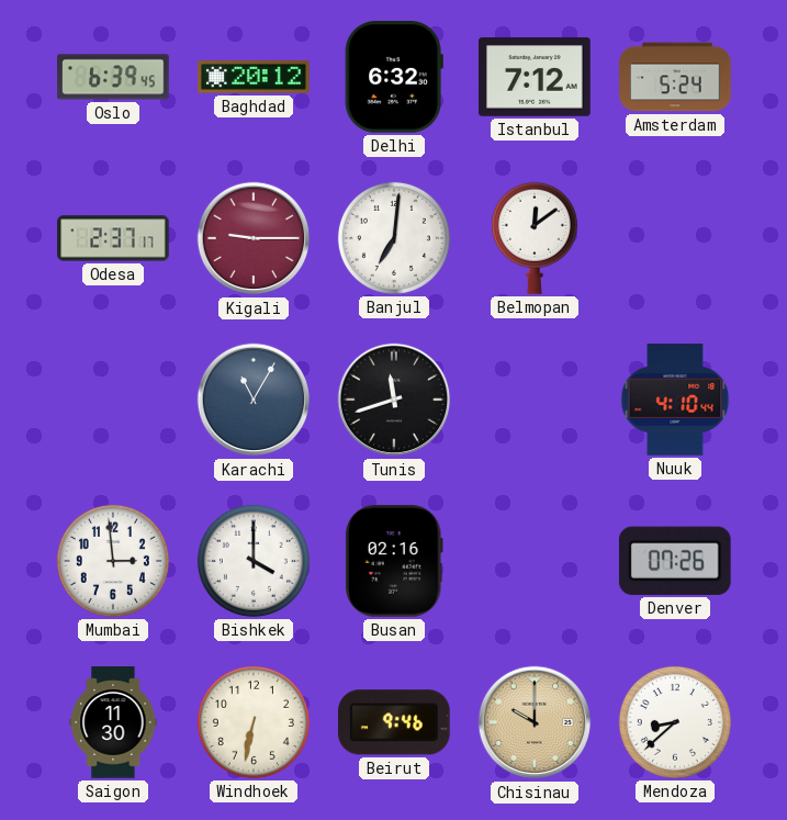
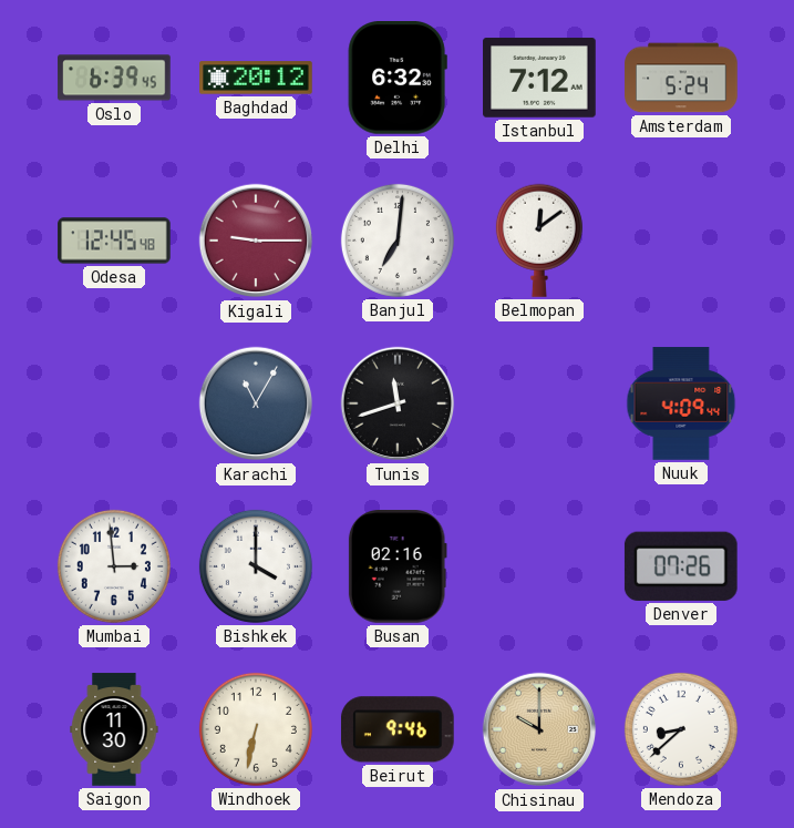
Odesa: 2:37 -> 12:45
Nuuk: 4:10 -> 4:09
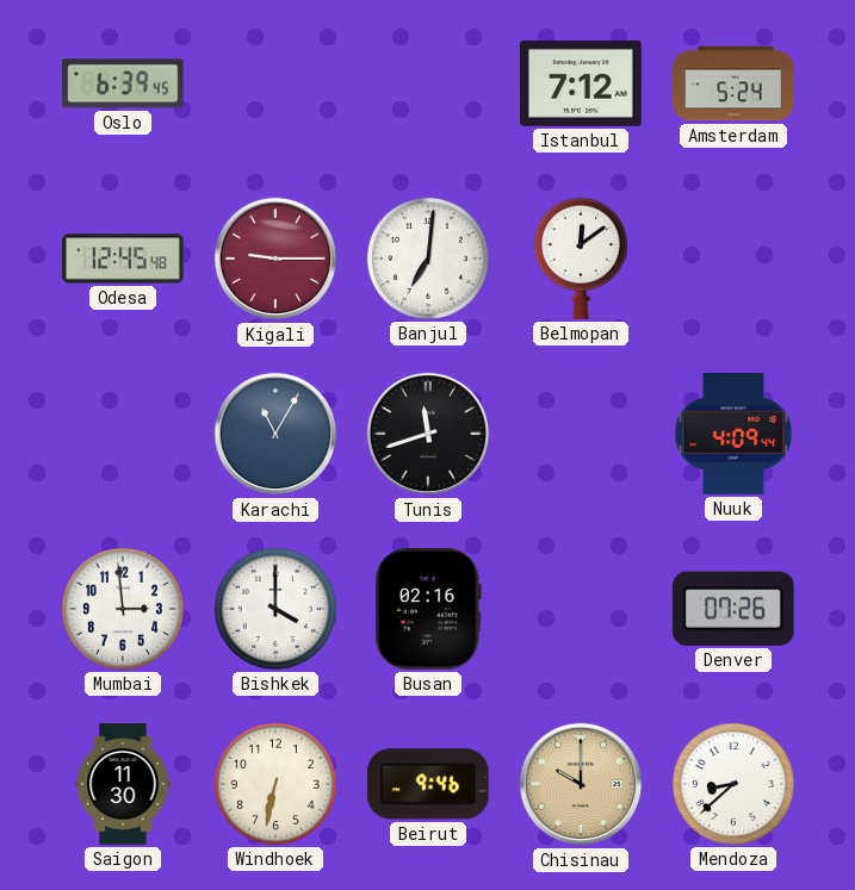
Baghdad: 20:12 -> none
Delhi: 6:32 -> none
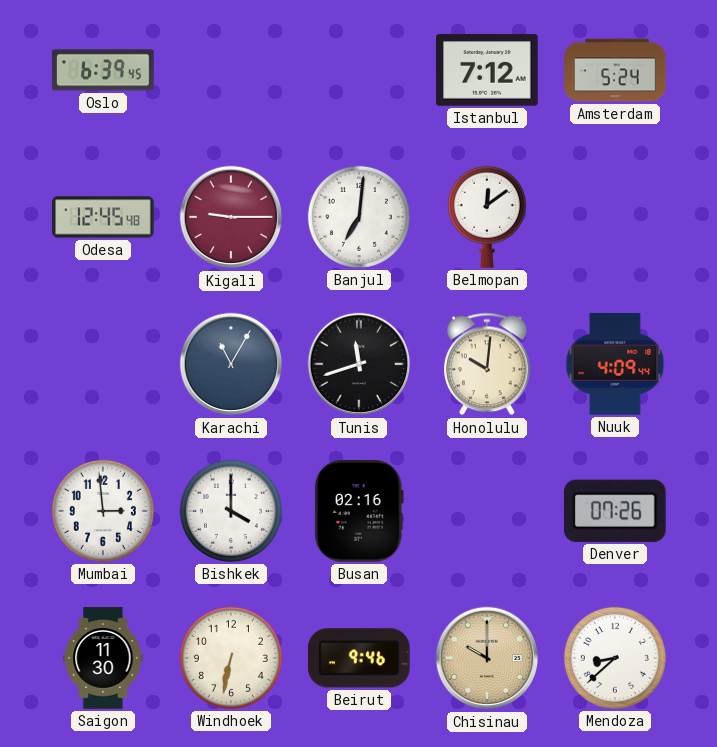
Honolulu: none -> 10:01
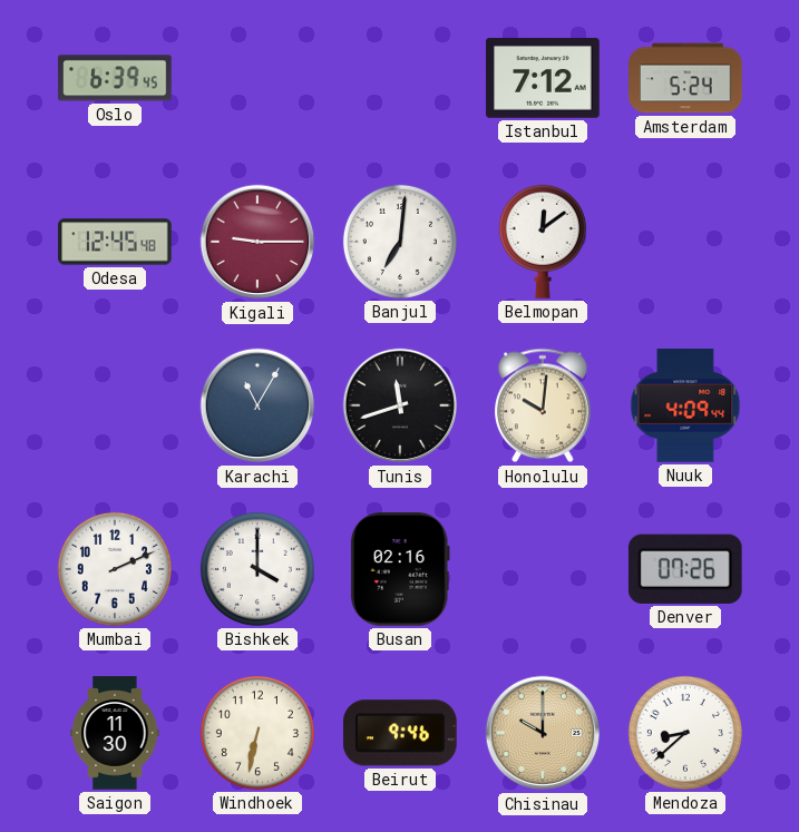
Mumbai: 2:59 -> 2:11
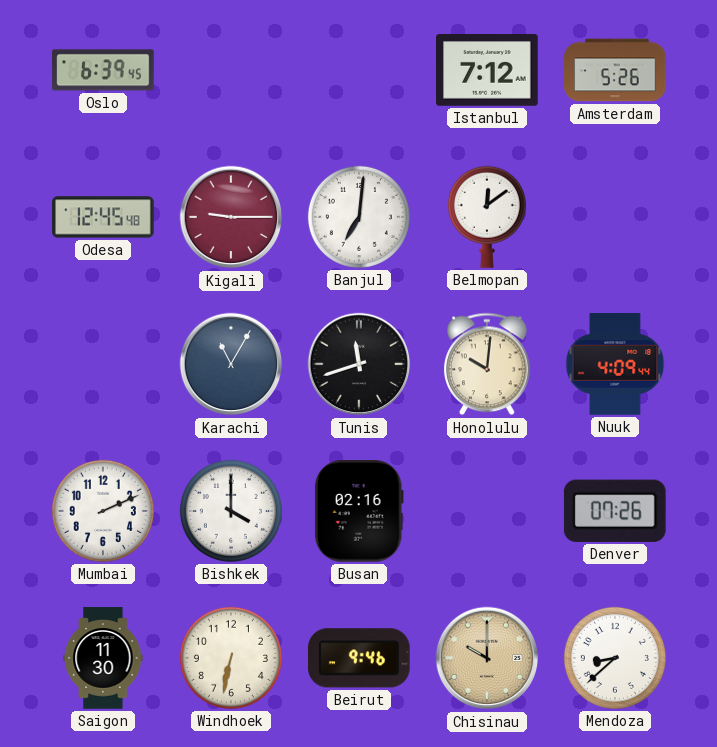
Amsterdam: 5:24 -> 5:26
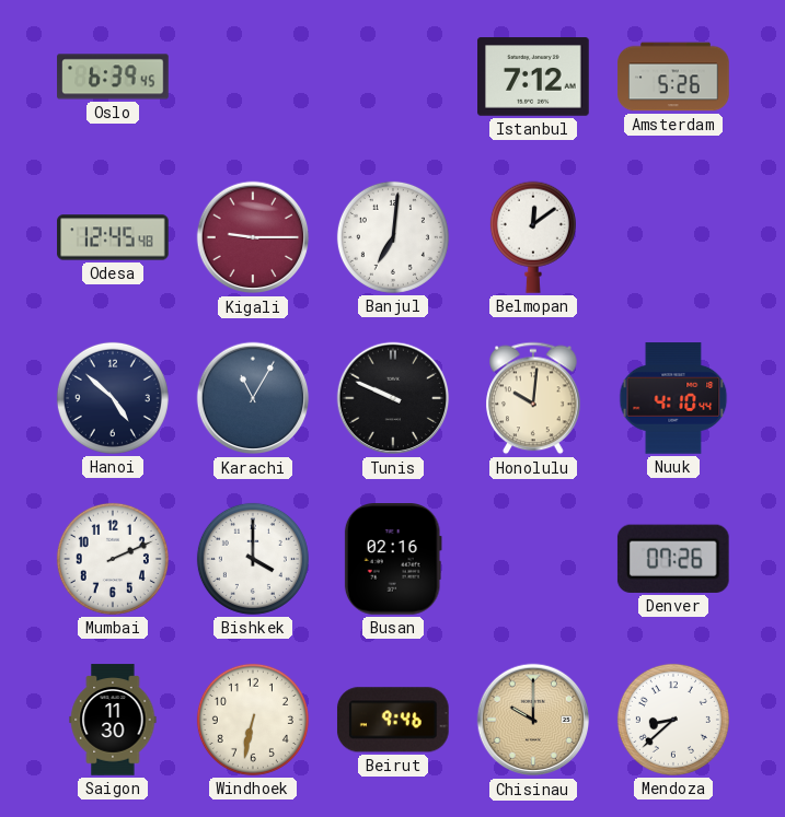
Hanoi: none -> 4:52
Tunis: 11:42 -> 9:49
Nuuk: 4:09 -> 4:10
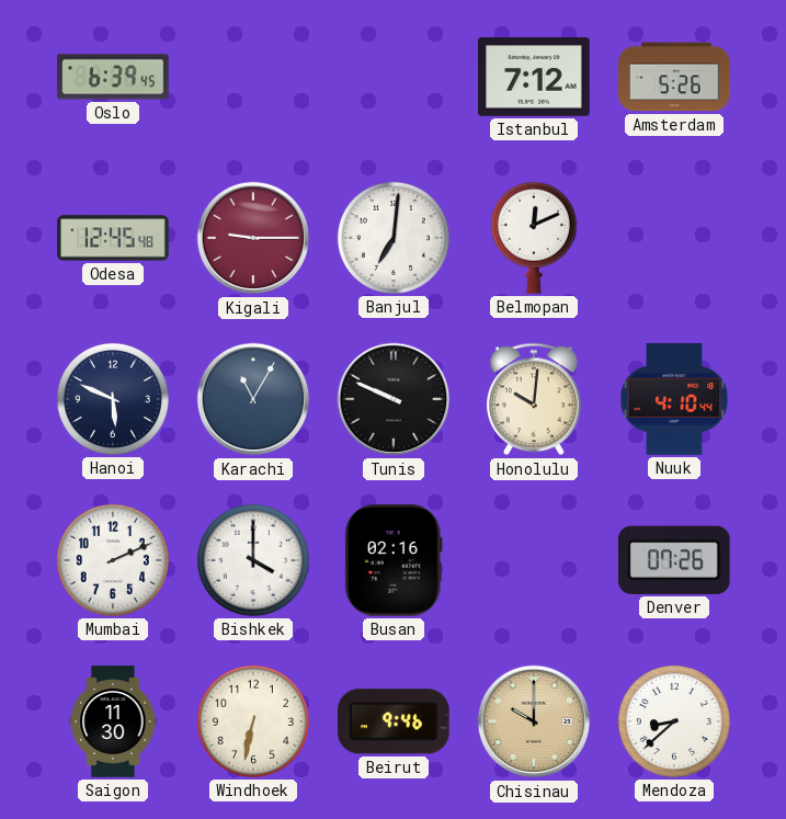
Belmopan: 12:09 -> 12:11
Hanoi: 4:52 -> 5:49
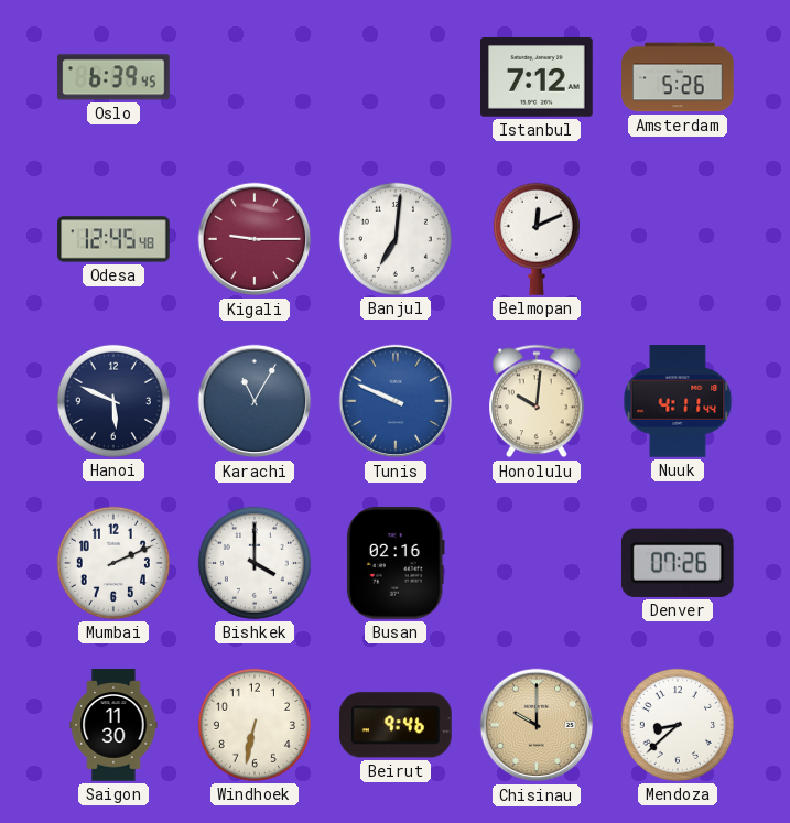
Tunis dial: black -> blue
Nuuk: 4:10 -> 4:11
